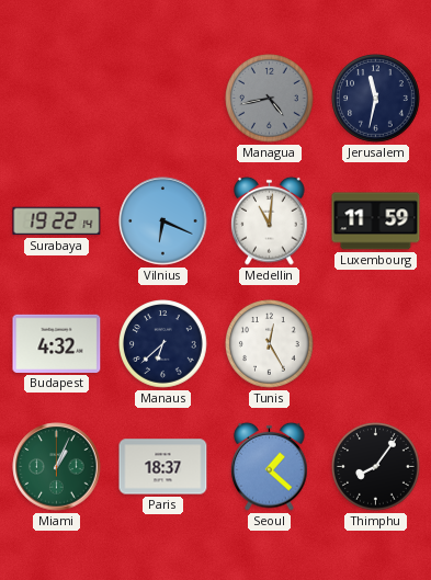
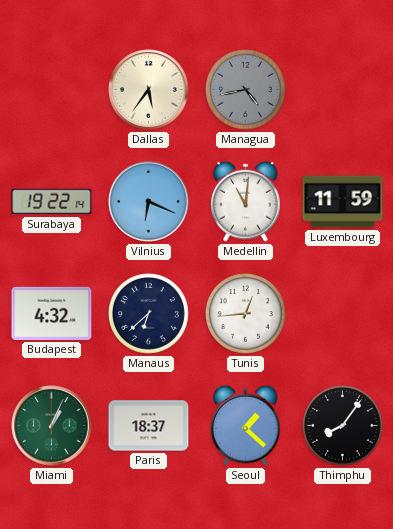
Dallas: none -> 5:36
Jerusalem: 11:32 -> none
Tunis: 12:25 -> 12:44
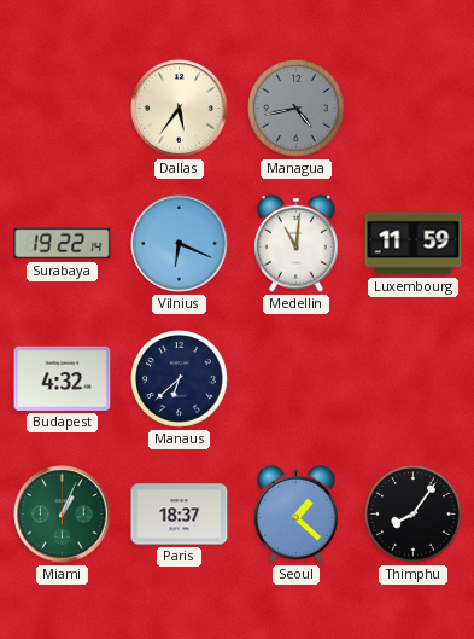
Tunis: 12:44 -> none
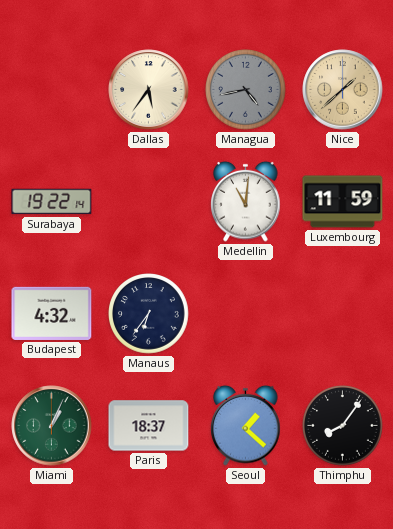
Nice: none -> 1:38
Vilnius: 6:19 -> none
Manaus: 6:38 -> 6:36
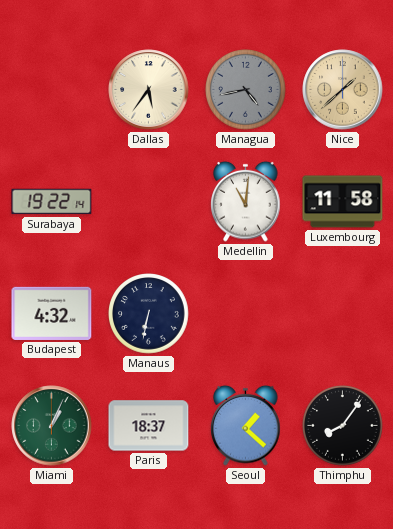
Luxembourg: 11:59 -> 11:58
Manaus: 6:36 -> 6:32
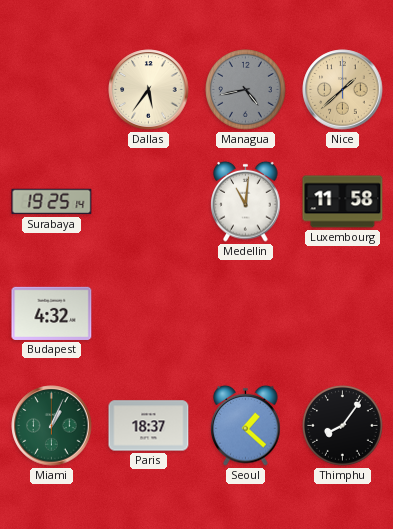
Surabaya: 19:22 -> 19:25
Manaus: 6:32 -> none
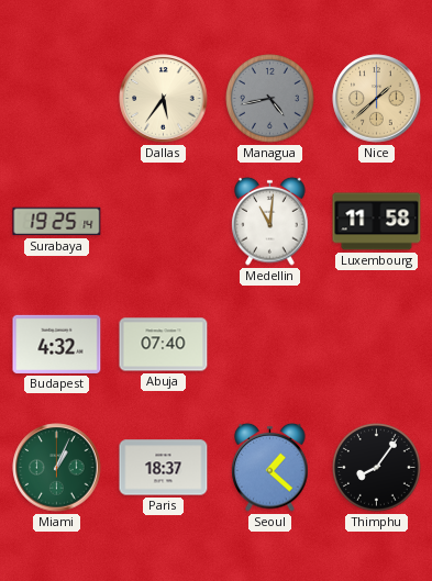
Abuja: none -> 07:40
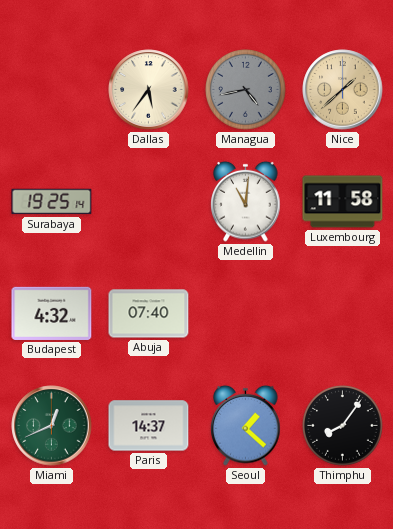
Miami: 1:04 -> 12:41
Paris: 18:37 -> 14:37
